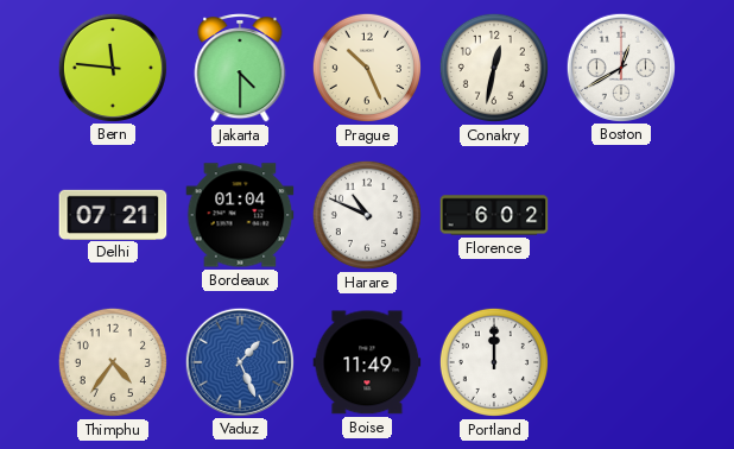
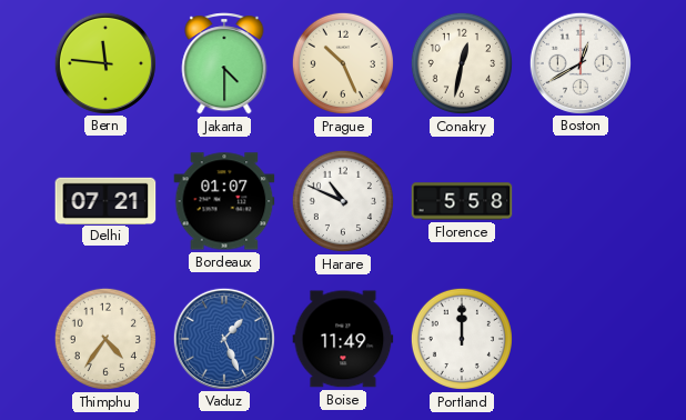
Bordeaux: 01:04 -> 01:07
Florence: 6:02 -> 5:58
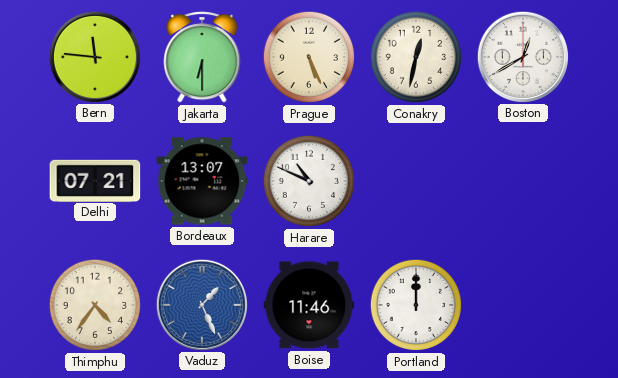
Jakarta: 4:30 -> 6:30
Prague: 10:26 -> 5:26
Bordeaux: 01:07 -> 13:07
Florence: 5:58 -> none
Boise: 11:49 -> 11:46
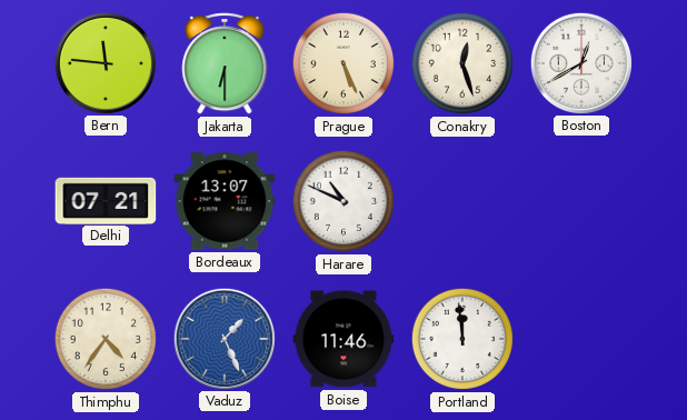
Conakry: 12:32 -> 12:27
Portland: 12:00 -> 11:59
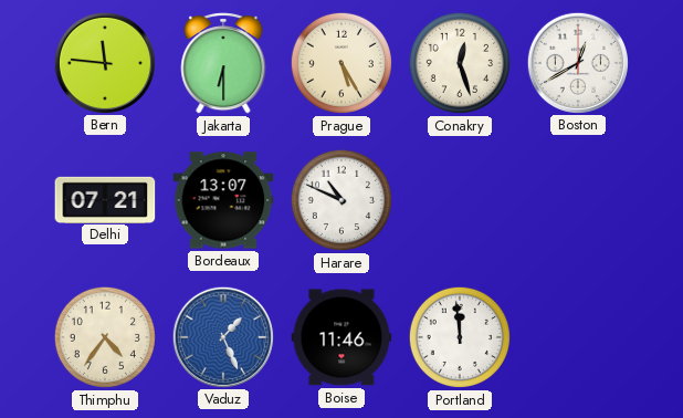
Prague: 5:26 -> 5:25
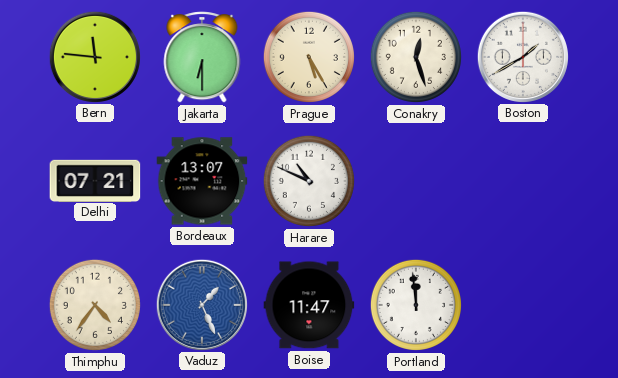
Boston: 12:40 -> 1:40
Boise: 11:46 -> 11:47
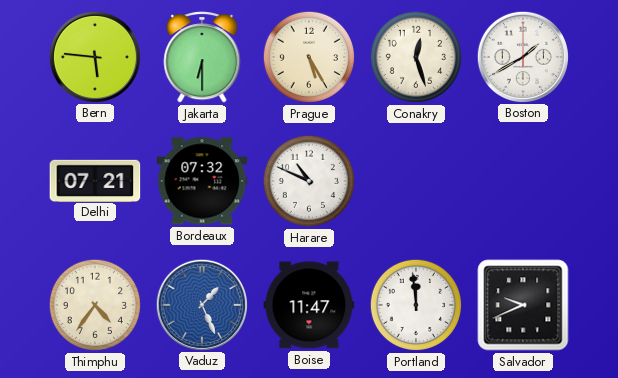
Bern: 11:46 -> 5:46
Bordeaux: 13:07 -> 07:32
Salvador: none -> 9:41
